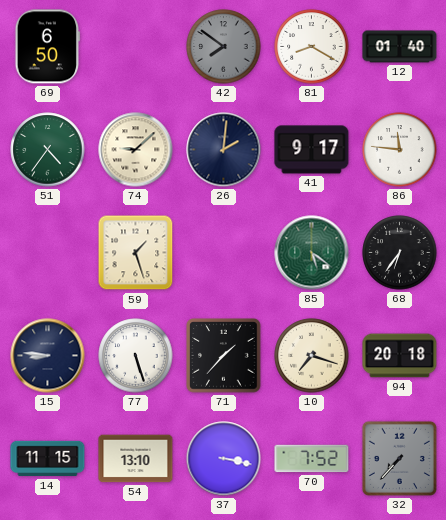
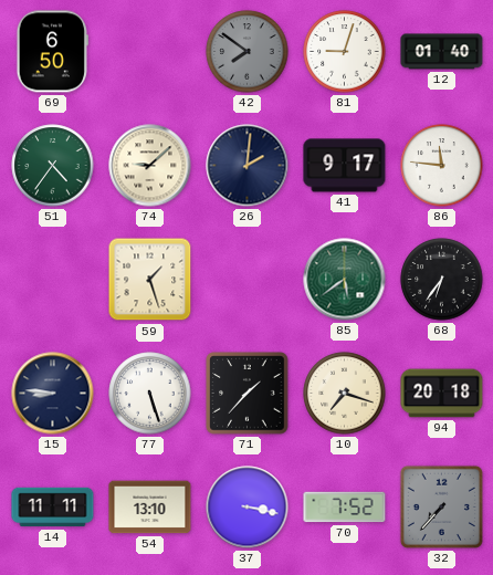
81: 8:20 -> 9:03
85: 5:21 -> 5:39
14: 11:15 -> 11:11
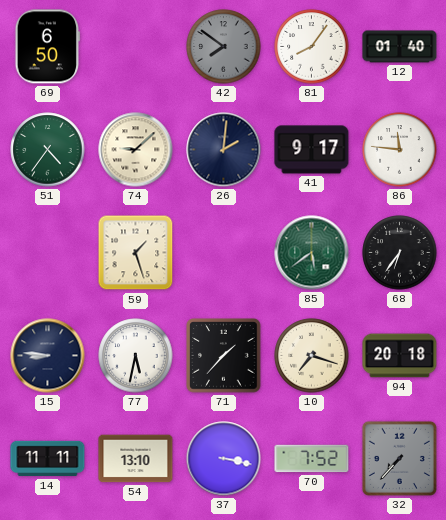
81: 9:03 -> 8:06
77: 5:27 -> 5:32
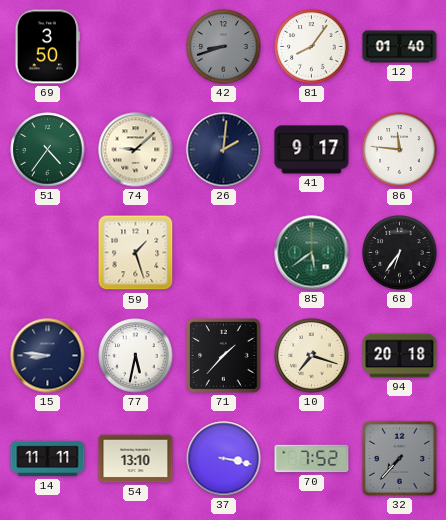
69: 6:50 -> 3:50
42: 7:51 -> 8:42
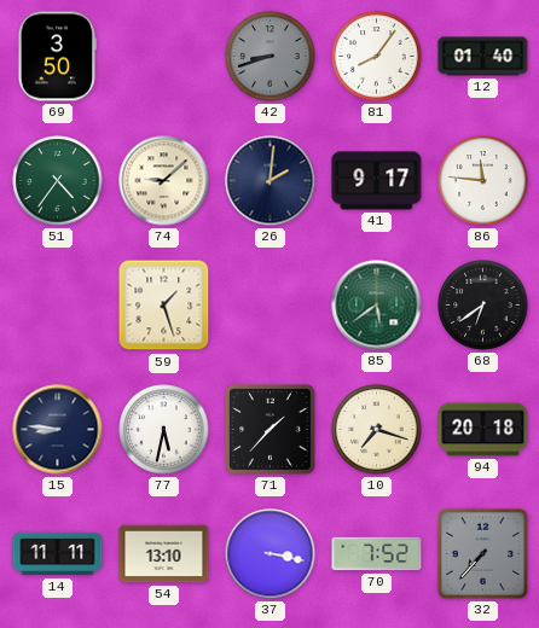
68: 6:36 -> 6:39
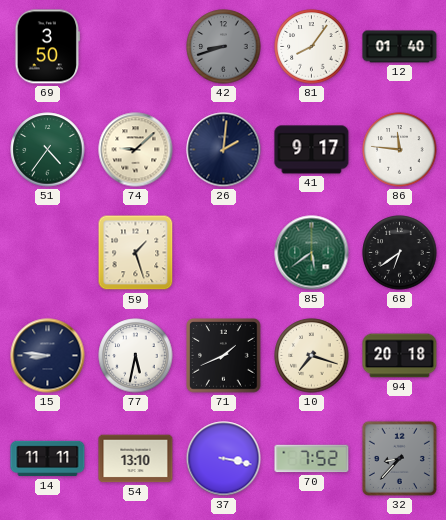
71: 1:37 -> 1:41
32: 7:37 -> 8:37
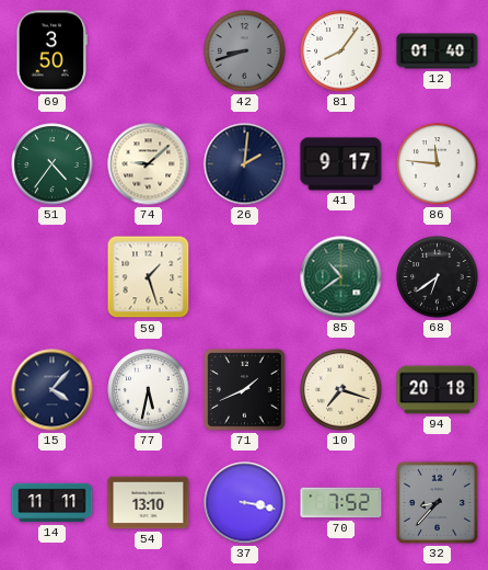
85: 5:39 -> 10:39
15: 8:46 -> 4:07
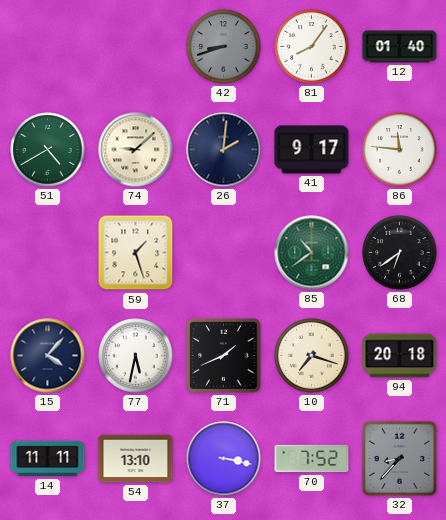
69: 3:50 -> none
51: 4:36 -> 4:40
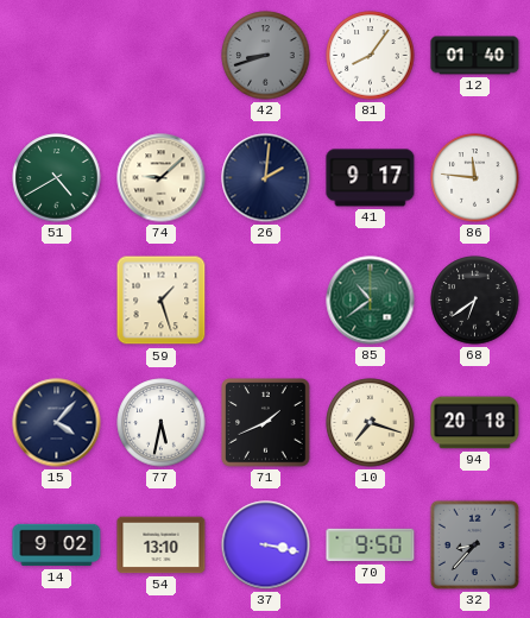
14: 11:11 -> 9:02
70: 7:52 -> 9:50
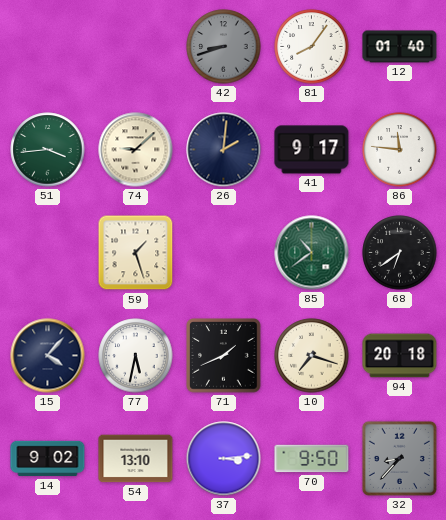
51: 4:40 -> 3:44
37: 3:17 -> 3:14
